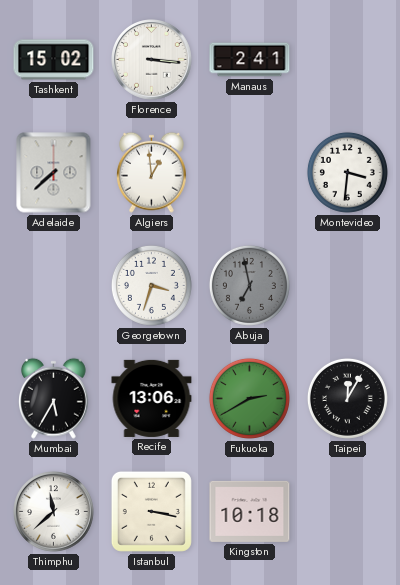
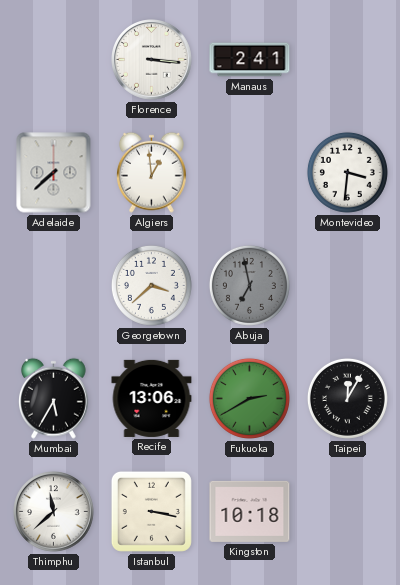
Tashkent: 15:02 -> none
Georgetown: 3:33 -> 3:38
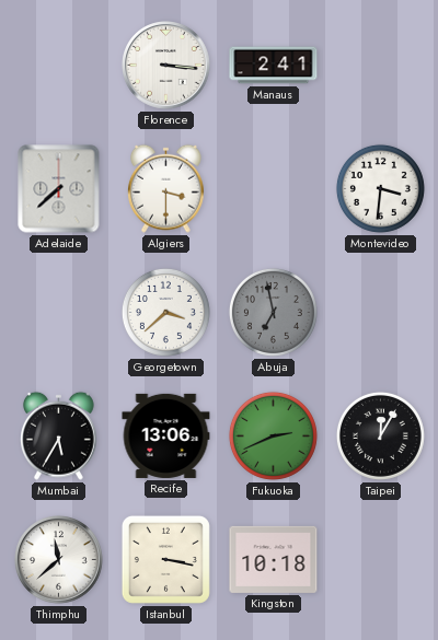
Algiers: 12:59 -> 3:30
Fukuoka: 2:40 -> 2:41
